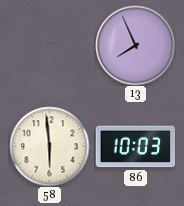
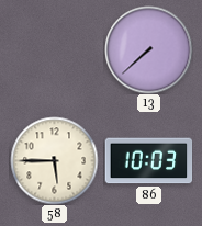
13: 7:56 -> 7:38
58: 5:59 -> 5:45
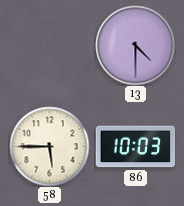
13: 7:38 -> 4:30
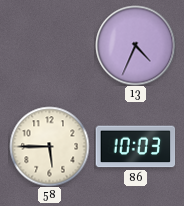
13: 4:30 -> 4:34
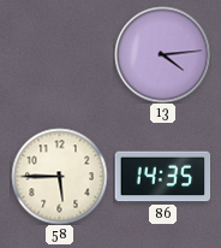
13: 4:34 -> 4:14
86: 10:03 -> 14:35
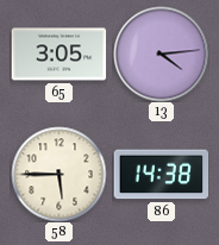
65: none -> 3:05
86: 14:35 -> 14:38
